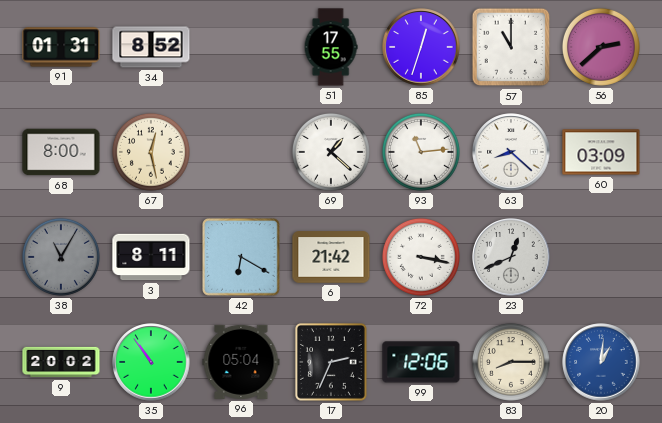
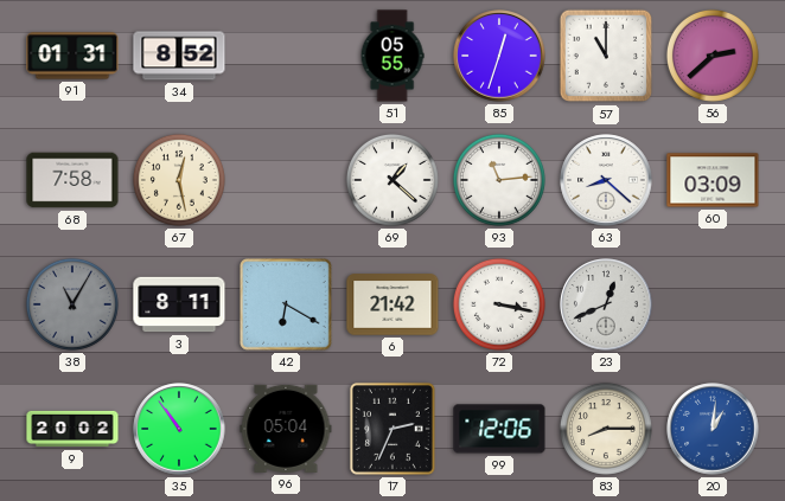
51: 17:55 -> 05:55
68: 8:00 -> 7:58
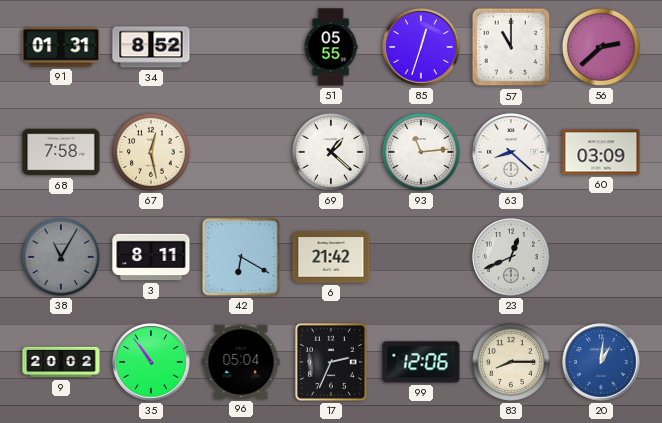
72: 3:17 -> none
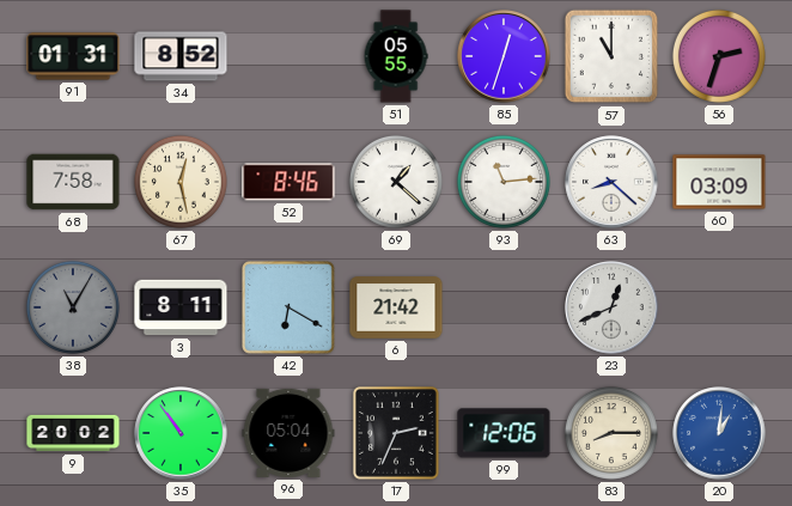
56: 2:38 -> 2:33
52: none -> 8:46
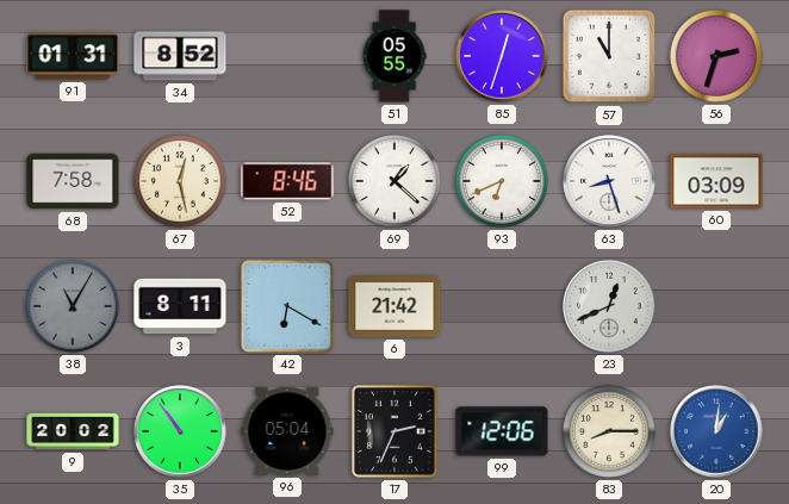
93: 11:14 -> 6:41
63: 8:22 -> 8:27
